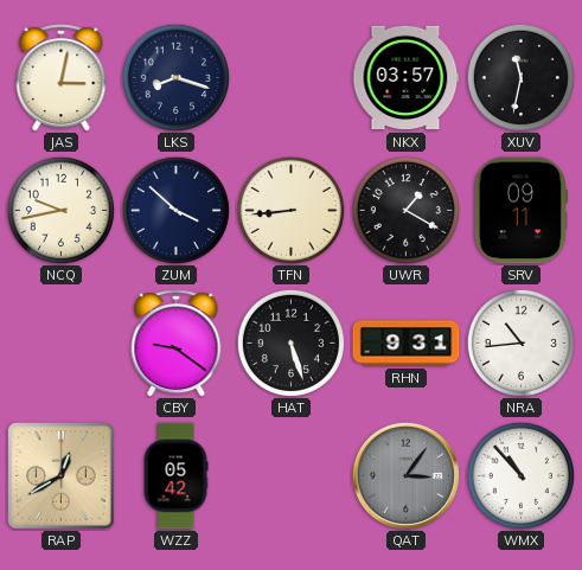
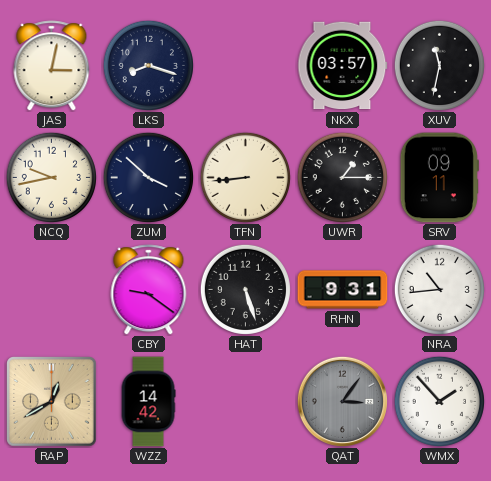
UWR: 1:20 -> 1:15
WZZ: 05:42 -> 14:42
WMX: 10:53 -> 1:53
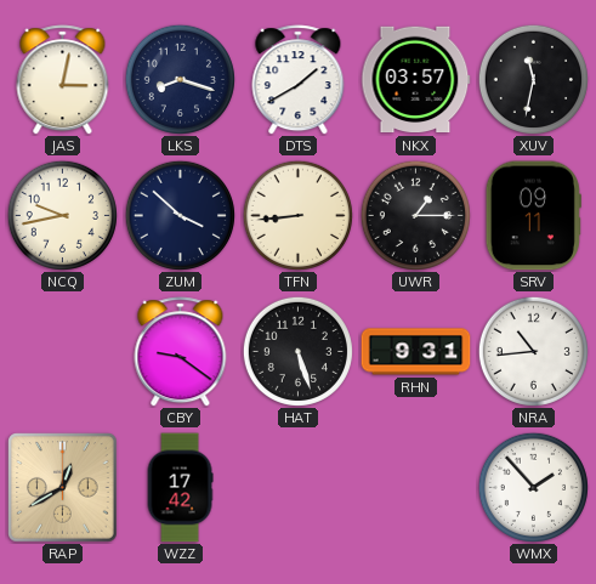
DTS: none -> 1:40
WZZ: 14:42 -> 17:42
QAT: 3:06 -> none
